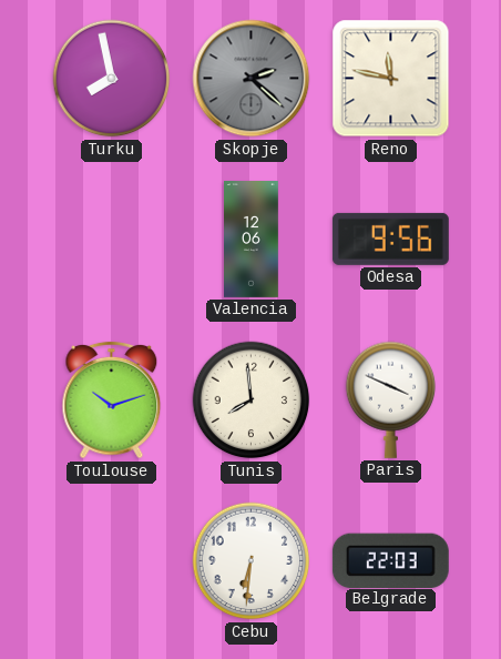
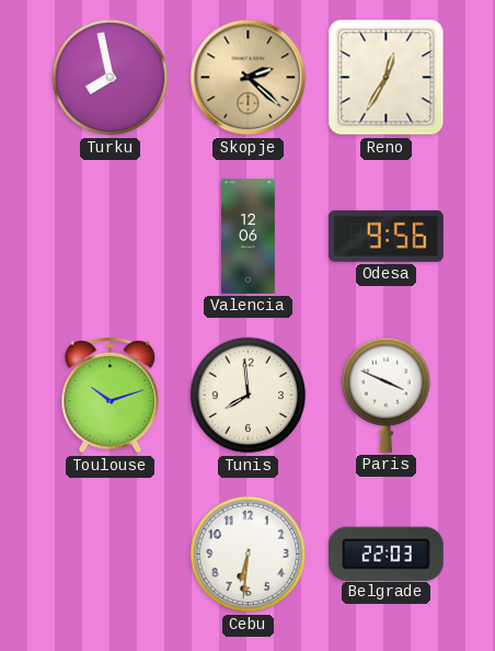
Skopje dial: grey -> champagne
Reno: 11:47 -> 12:35
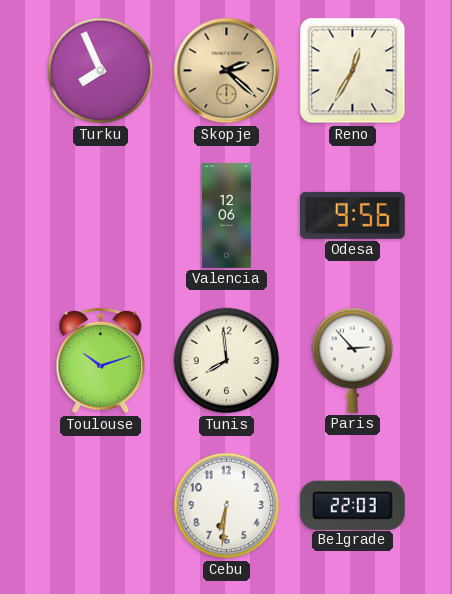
Turku: 7:58 -> 7:56
Paris: 3:49 -> 2:53
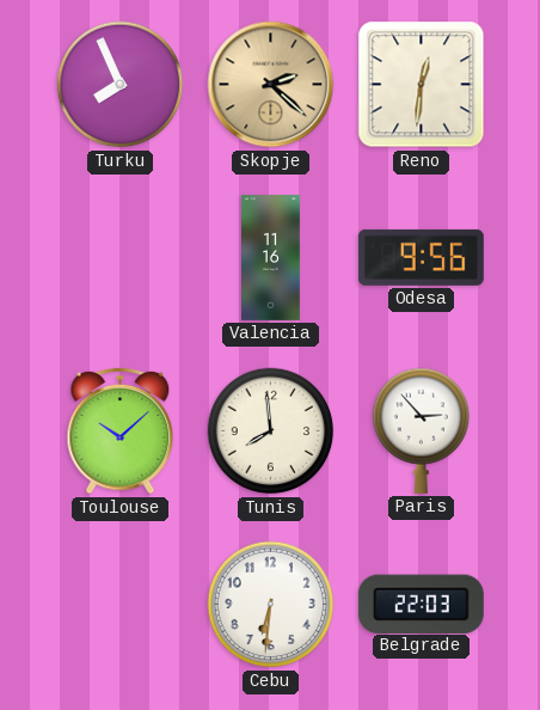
Reno: 12:35 -> 12:31
Valencia: 12:06 -> 11:16
Toulouse: 10:12 -> 10:08
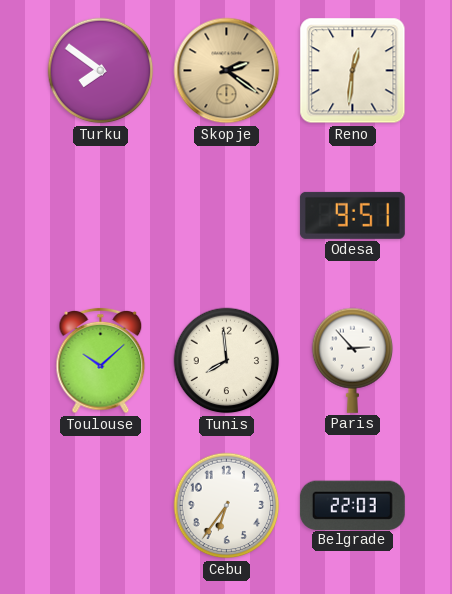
Turku: 7:56 -> 7:51
Skopje: 2:22 -> 2:21
Valencia: 11:16 -> none
Odesa: 9:56 -> 9:51
Cebu: 6:31 -> 6:36
